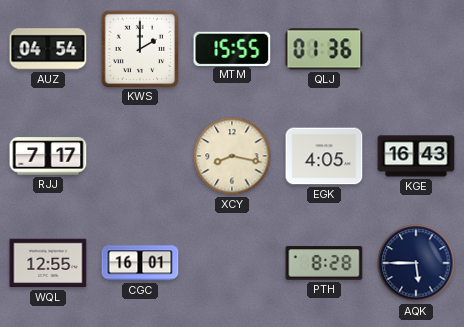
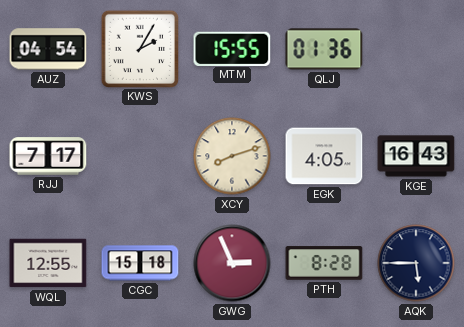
KWS: 2:00 -> 2:05
XCY: 8:17 -> 8:12
CGC: 16:01 -> 15:18
GWG: none -> 2:56
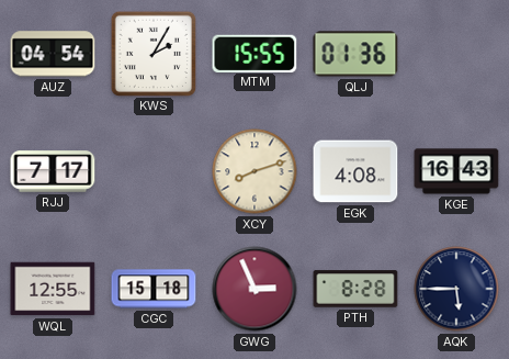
EGK: 4:05 -> 4:08
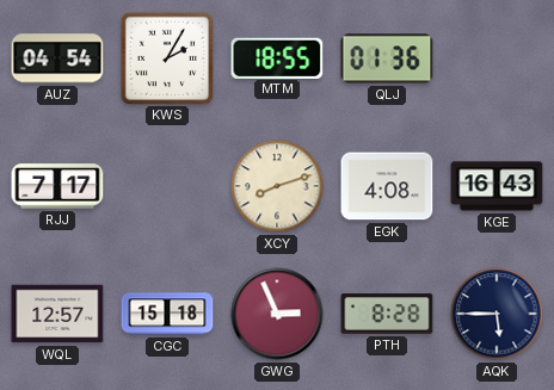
MTM: 15:55 -> 18:55
WQL: 12:55 -> 12:57
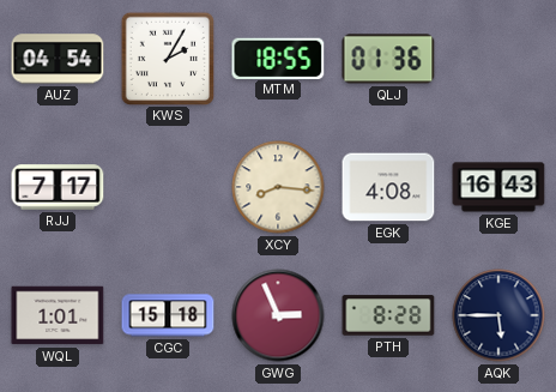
XCY: 8:12 -> 8:16
WQL: 12:57 -> 1:01
